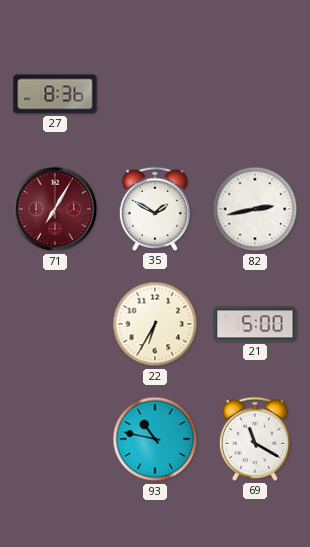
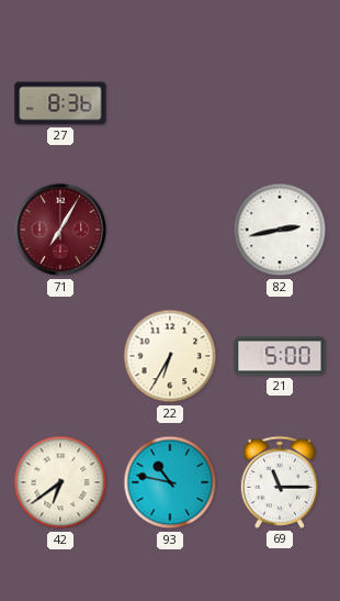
35: 1:50 -> none
42: none -> 6:39
69: 11:20 -> 11:15
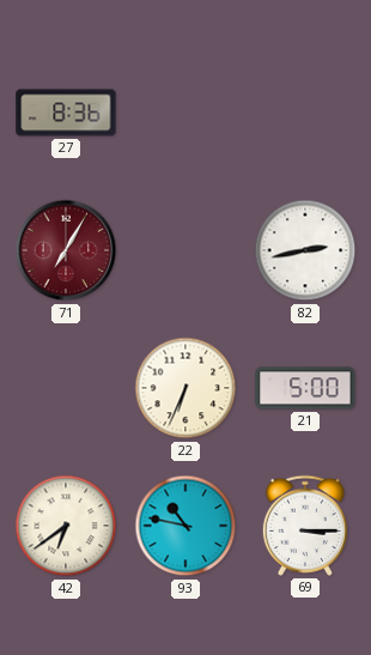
22: 6:35 -> 6:34
69: 11:15 -> 3:15
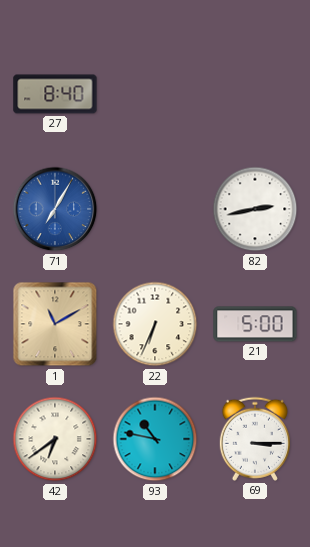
27: 8:36 -> 8:40
71 dial: burgundy -> blue
1: none -> 11:10
